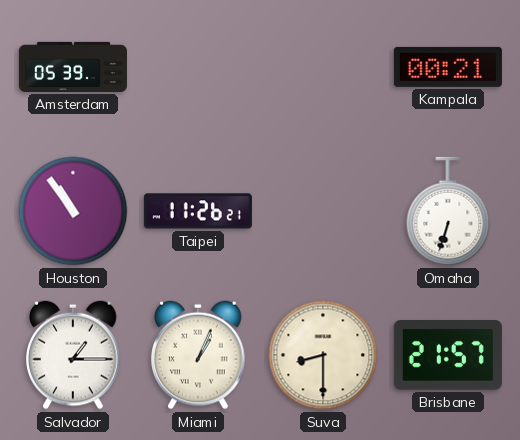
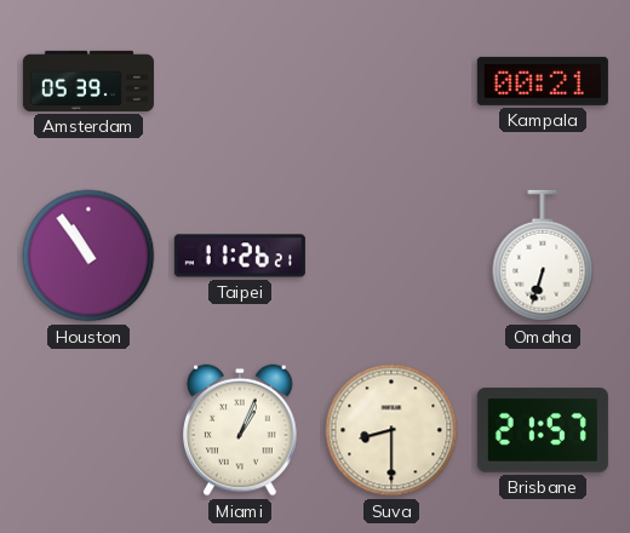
Salvador: 1:15 -> none
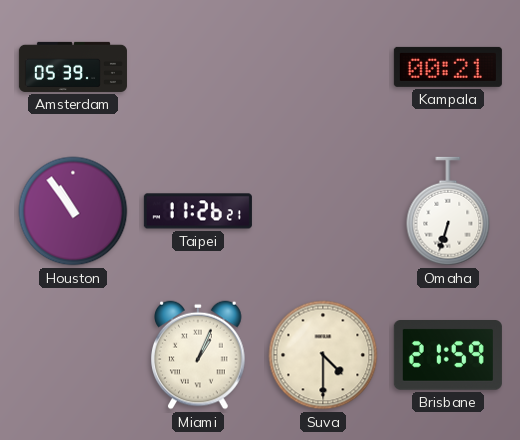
Suva: 8:30 -> 4:30
Brisbane: 21:57 -> 21:59
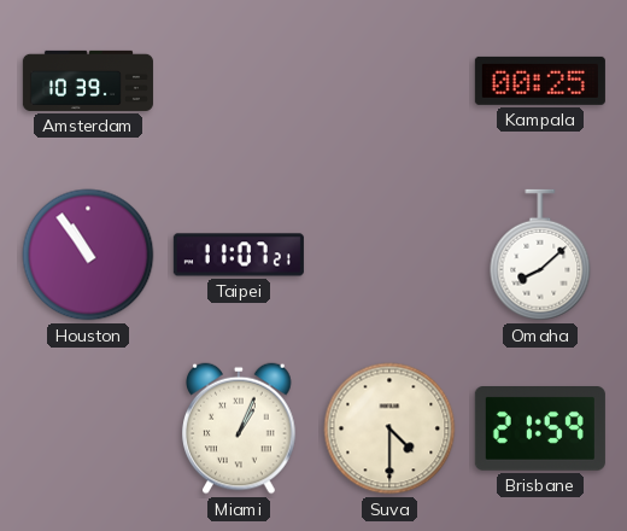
Amsterdam: 05:39 -> 10:39
Kampala: 00:21 -> 00:25
Taipei: 11:26 -> 11:07
Omaha: 6:33 -> 8:08
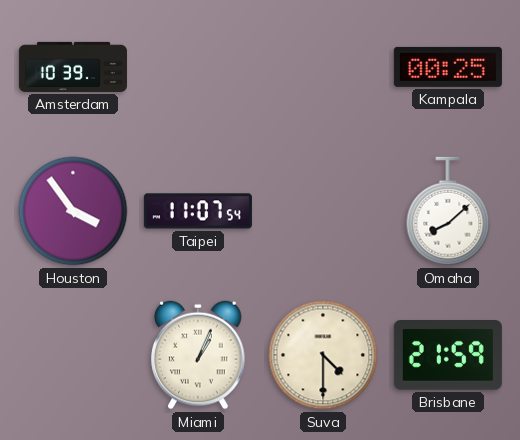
Houston: 10:54 -> 3:54
Taipei: 11:07:21 -> 11:07:54
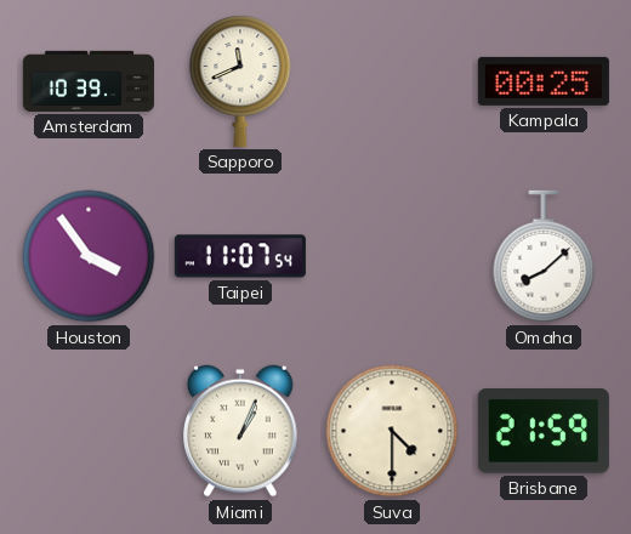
Sapporo: none -> 11:41
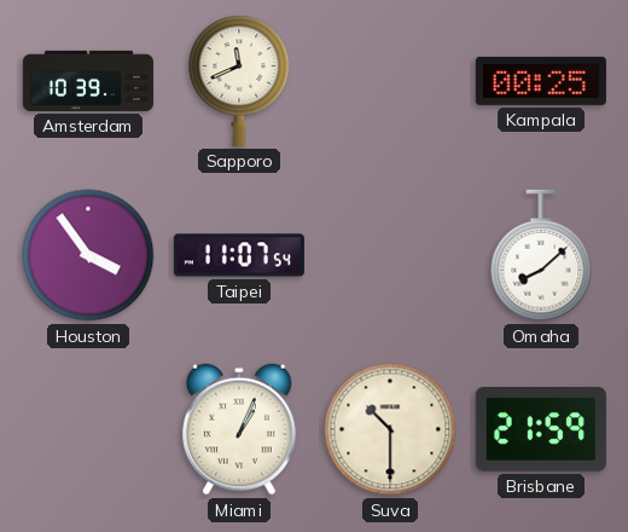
Suva: 4:30 -> 10:30
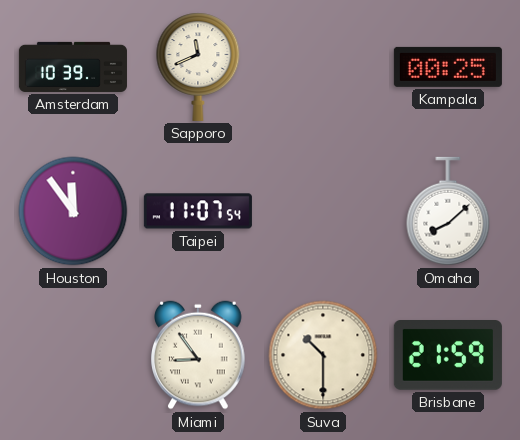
Houston: 3:54 -> 11:54
Miami: 1:04 -> 8:54
